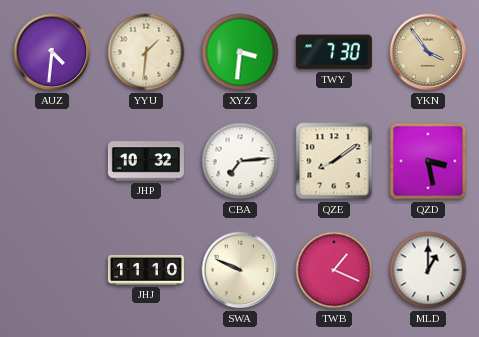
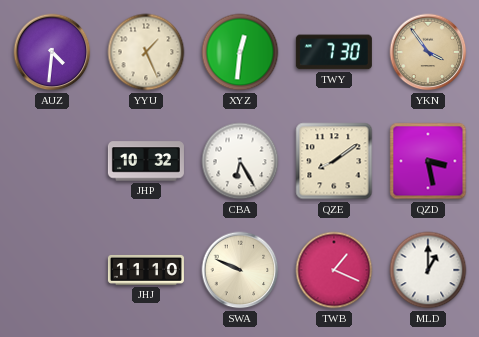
YYU: 1:31 -> 1:26
XYZ: 3:31 -> 12:31
CBA: 7:14 -> 6:25
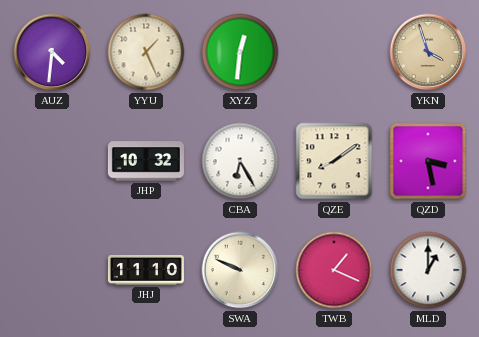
TWY: 7:30 -> none
YKN: 3:54 -> 3:57
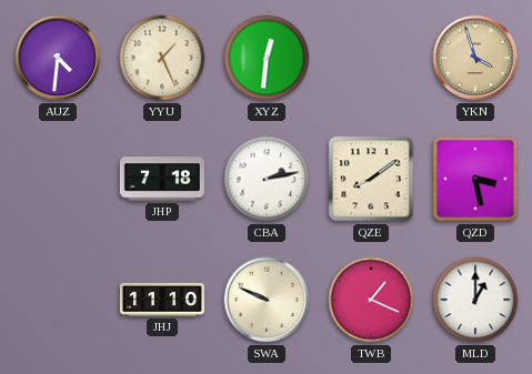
JHP: 10:32 -> 7:18
CBA: 6:25 -> 2:13
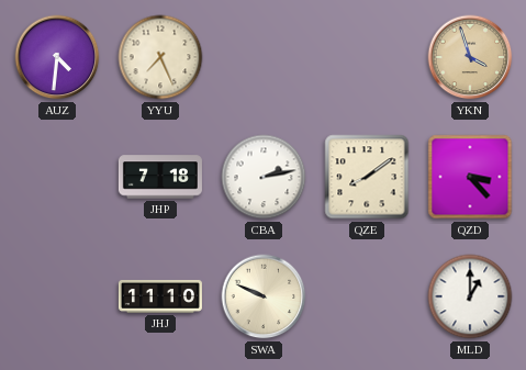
YYU: 1:26 -> 7:26
XYZ: 12:31 -> none
QZD: 3:28 -> 3:23
TWB: 1:19 -> none
